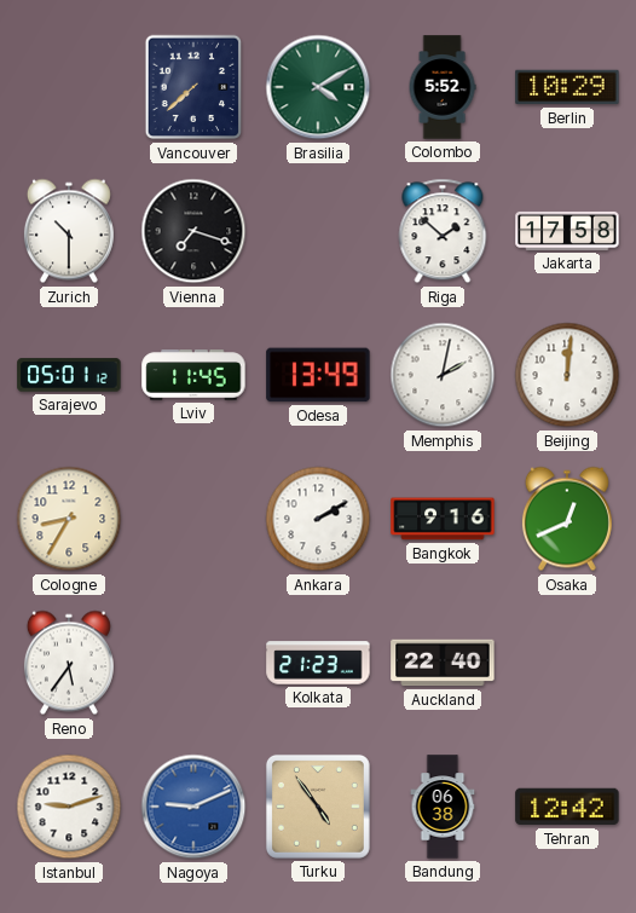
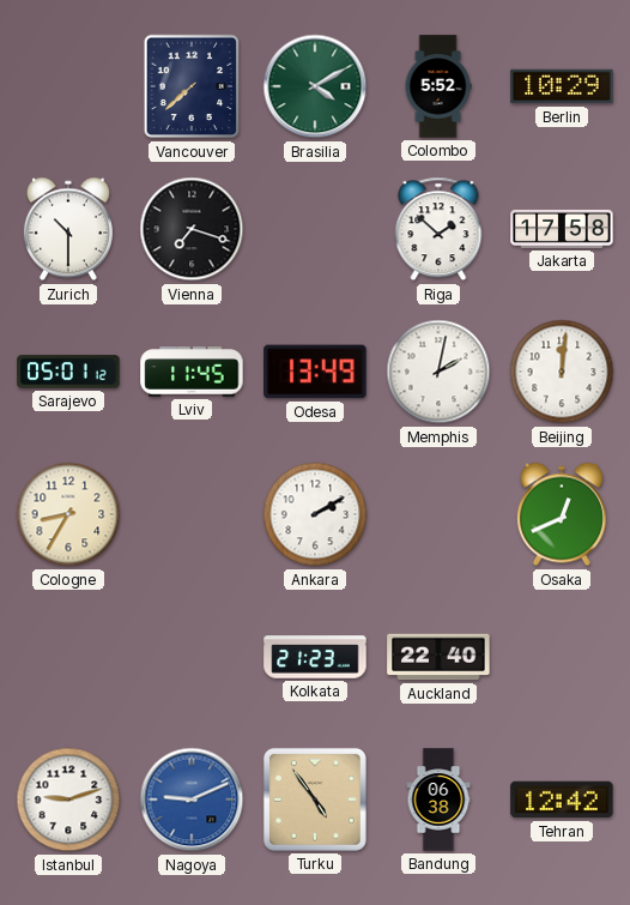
Bangkok: 9:16 -> none
Reno: 5:36 -> none
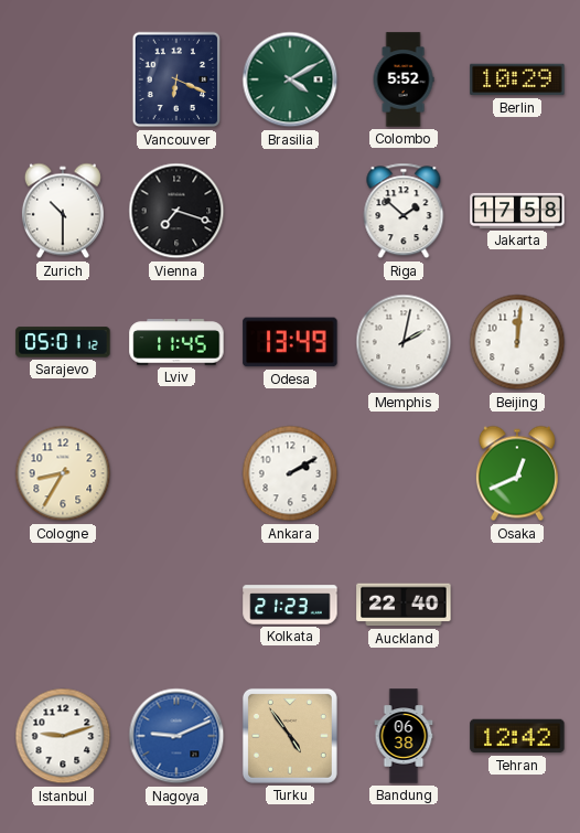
Vancouver: 7:38 -> 6:19
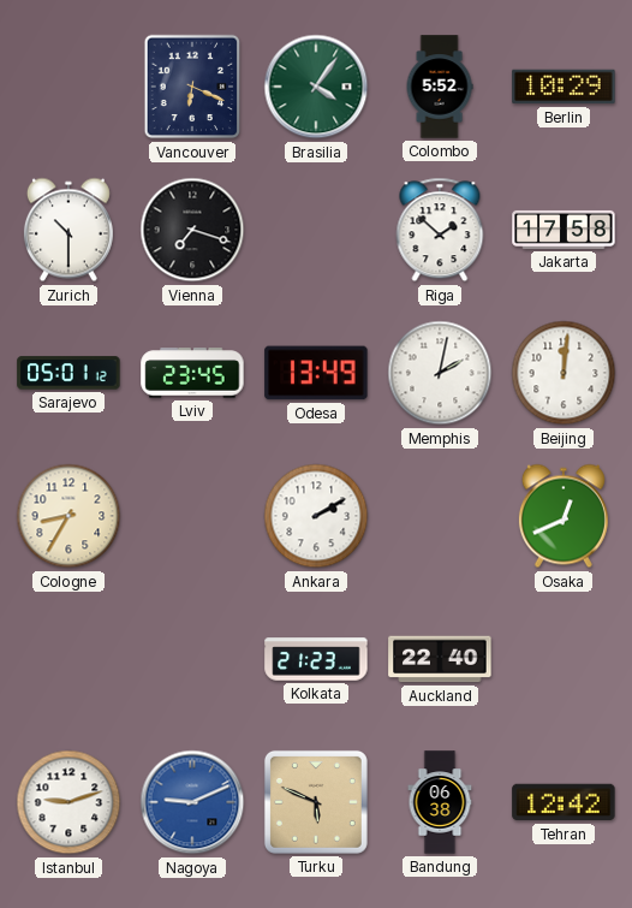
Brasilia: 4:10 -> 4:06
Lviv: 11:45 -> 23:45
Turku: 4:54 -> 5:49
